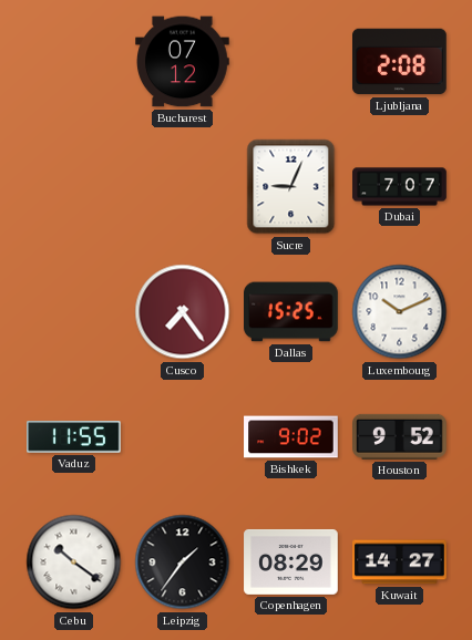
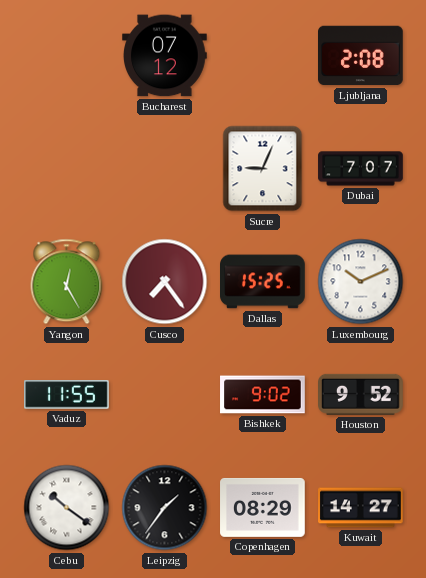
Yangon: none -> 12:25
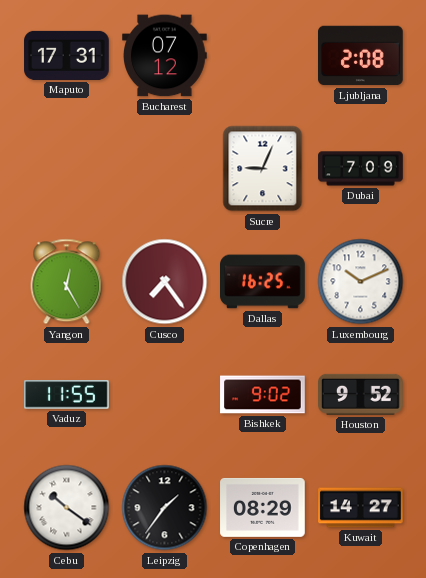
Maputo: none -> 17:31
Dubai: 7:07 -> 7:09
Dallas: 15:25 -> 16:25
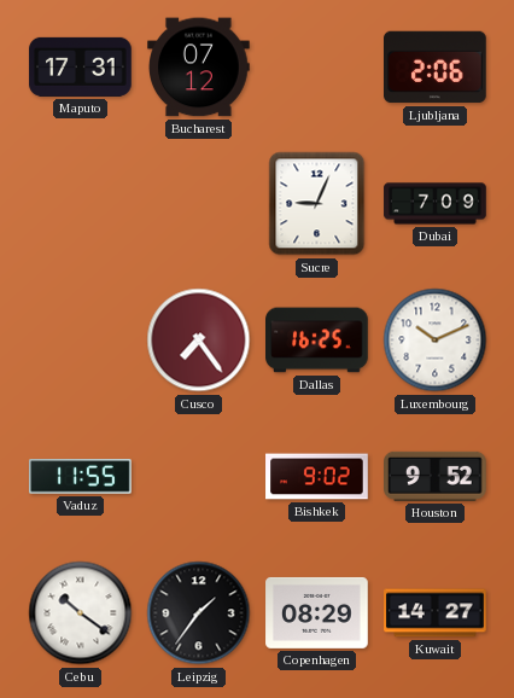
Ljubljana: 2:08 -> 2:06
Yangon: 12:25 -> none
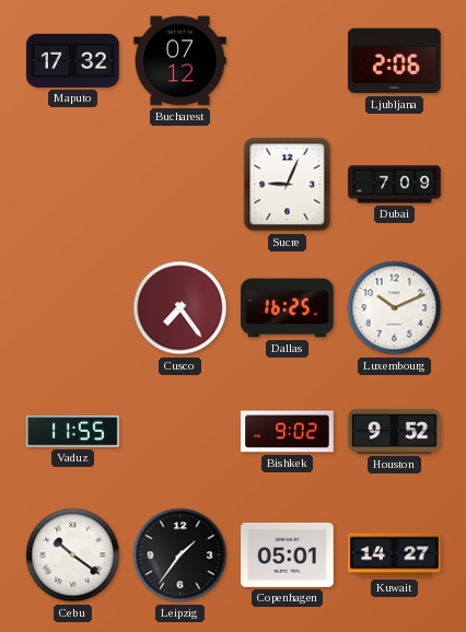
Maputo: 17:31 -> 17:32
Copenhagen: 08:29 -> 05:01
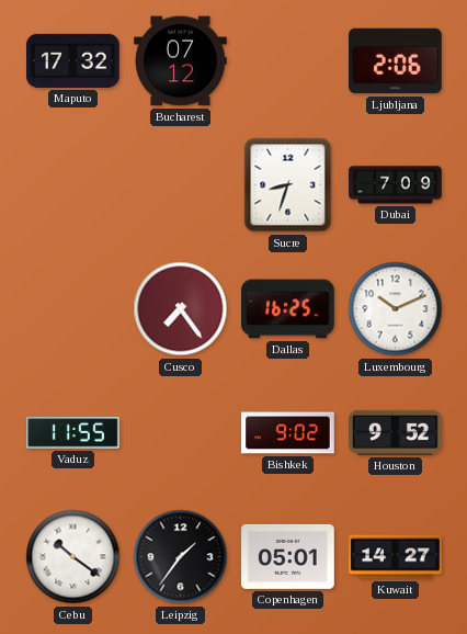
Sucre: 9:04 -> 8:33
